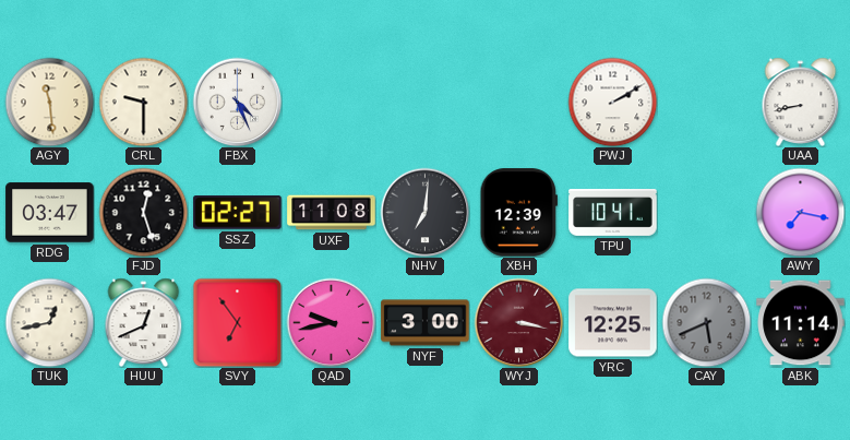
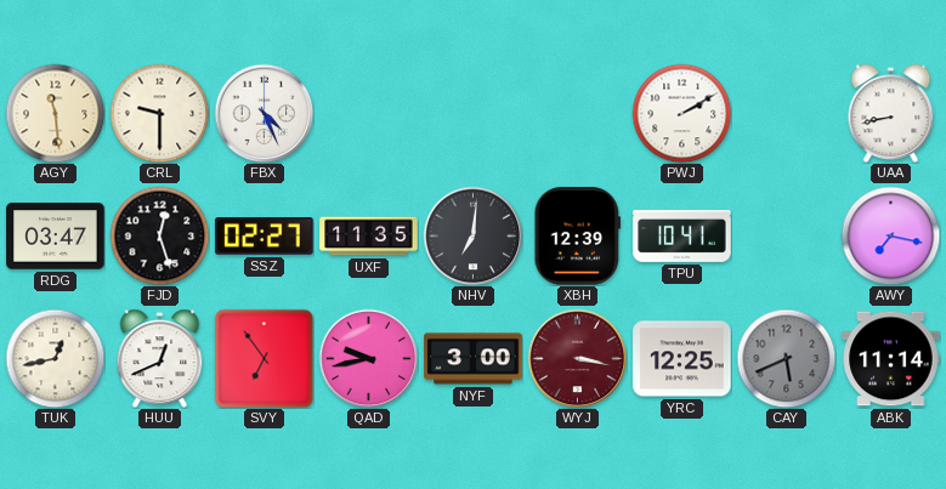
UXF: 11:08 -> 11:35
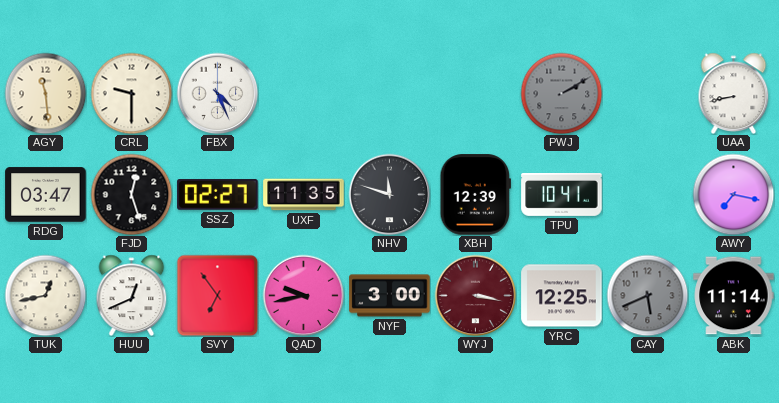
PWJ dial: white -> grey
NHV: 7:01 -> 11:48
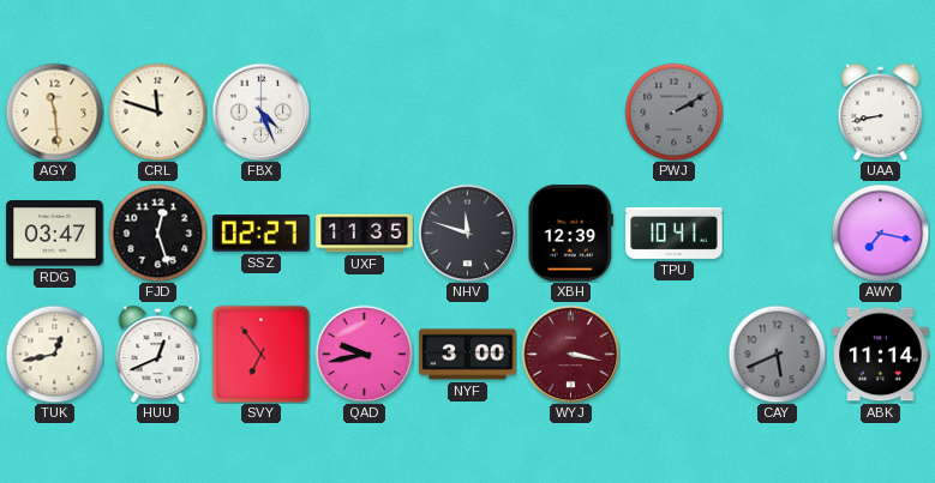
CRL: 9:30 -> 11:48
YRC: 12:25 -> none
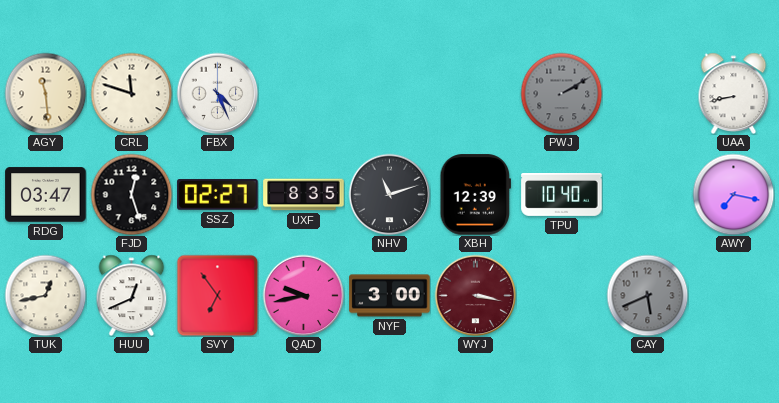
UXF: 11:35 -> 8:35
NHV: 11:48 -> 11:12
TPU: 10:41 -> 10:40
ABK: 11:14 -> none
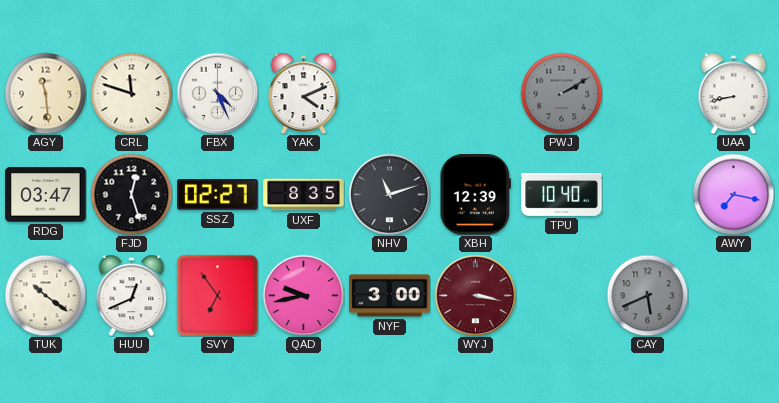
YAK: none -> 4:11
TUK: 12:43 -> 10:21
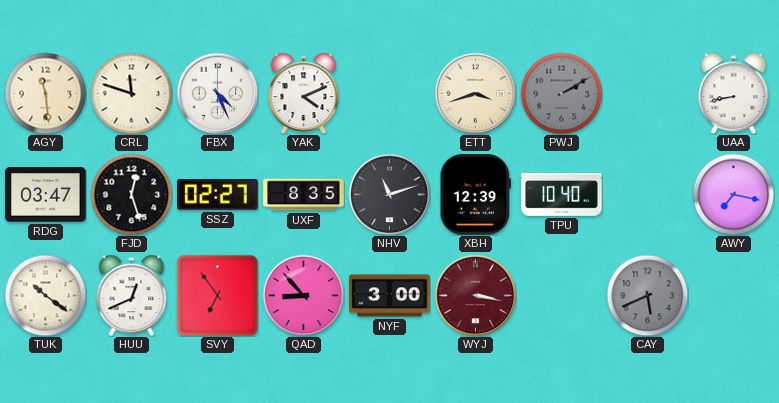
ETT: none -> 3:42
QAD: 9:43 -> 8:53
